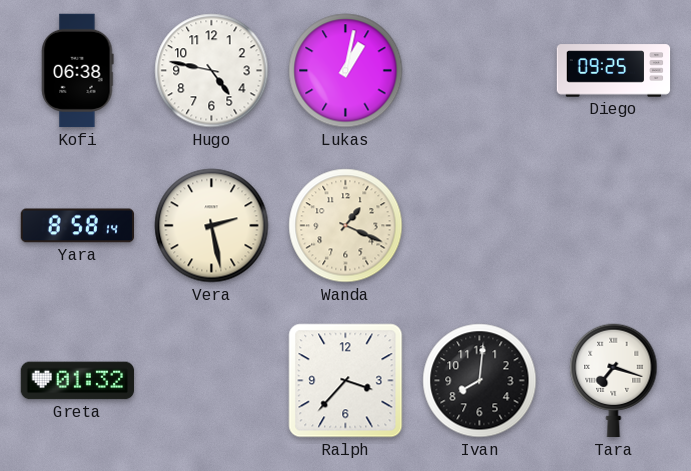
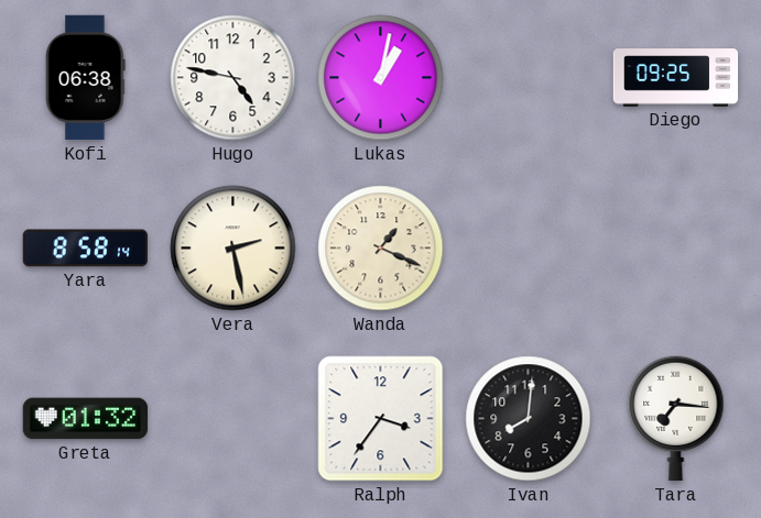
Ralph: 3:37 -> 3:36
Tara: 7:18 -> 7:16
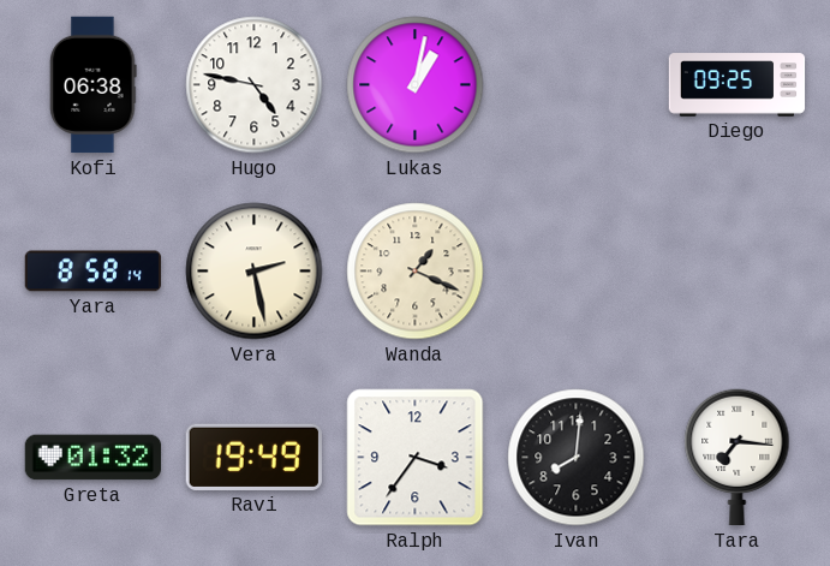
Ravi: none -> 19:49
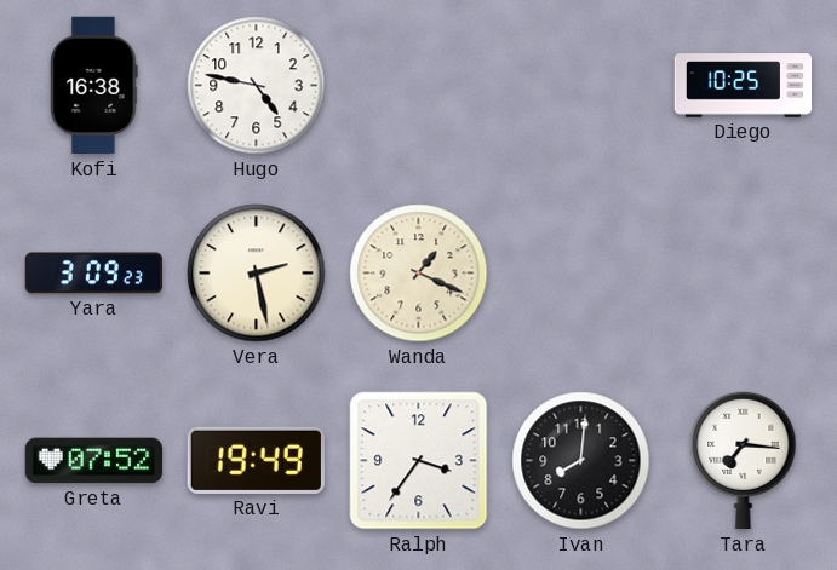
Kofi: 06:38 -> 16:38
Lukas: 1:02 -> none
Diego: 09:25 -> 10:25
Yara: 8:58 -> 3:09
Greta: 01:32 -> 07:52
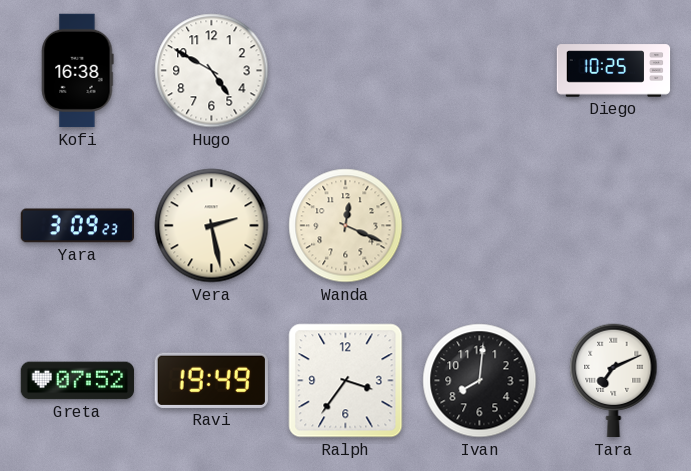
Hugo: 4:47 -> 4:50
Wanda: 1:19 -> 12:19
Tara: 7:16 -> 7:11
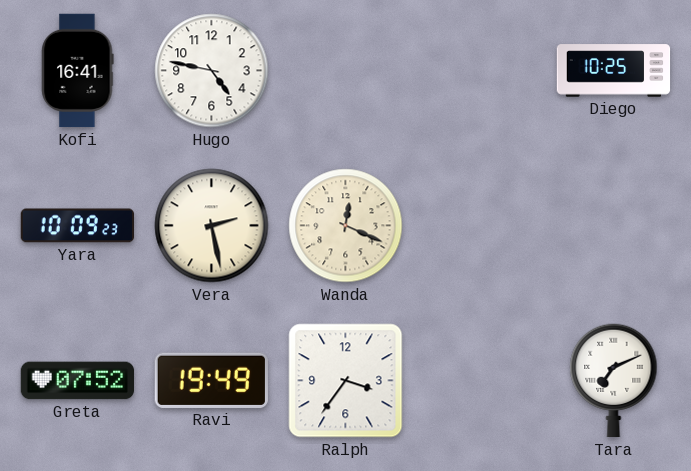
Kofi: 16:38 -> 16:41
Hugo: 4:50 -> 4:47
Yara: 3:09 -> 10:09
Ivan: 8:01 -> none
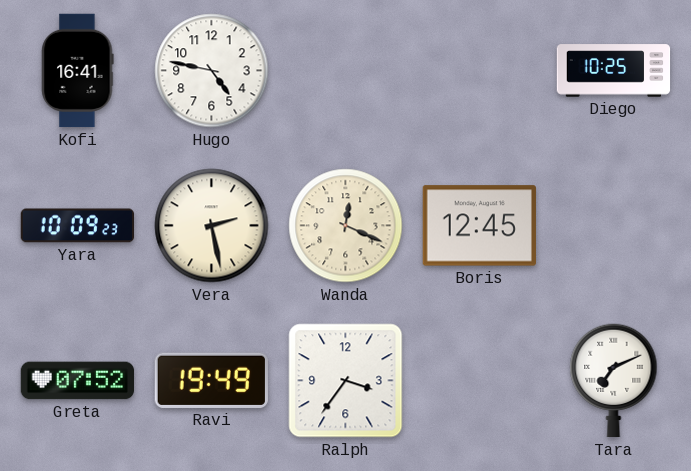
Boris: none -> 12:45
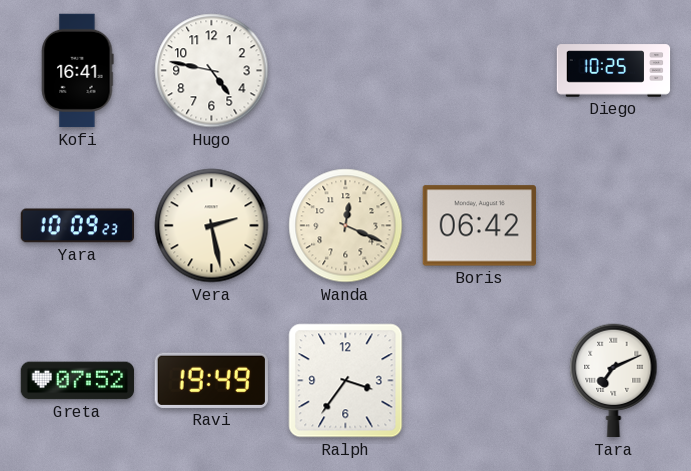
Boris: 12:45 -> 06:42
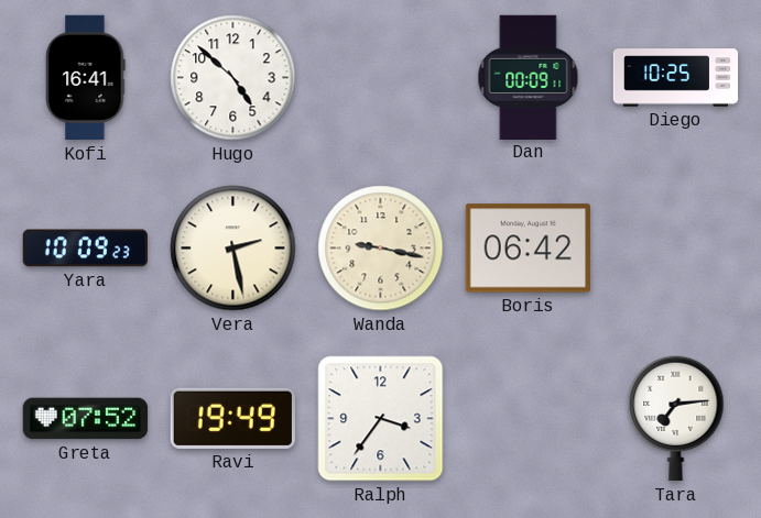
Hugo: 4:47 -> 4:52
Dan: none -> 00:09
Wanda: 12:19 -> 9:17
Tara: 7:11 -> 7:14
